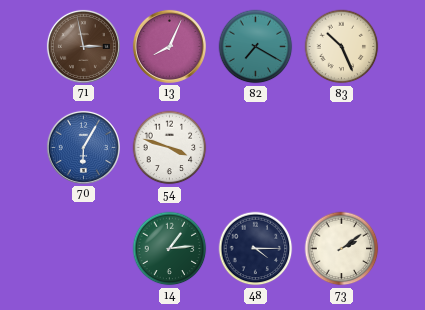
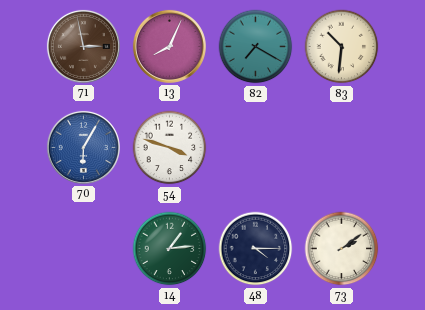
83: 10:26 -> 10:31
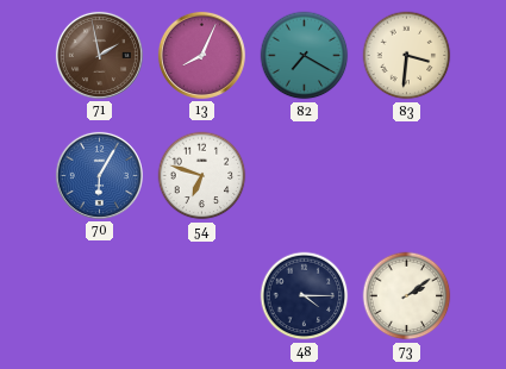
71: 2:58 -> 1:58
83: 10:31 -> 3:31
54: 3:48 -> 6:48
14: 1:14 -> none
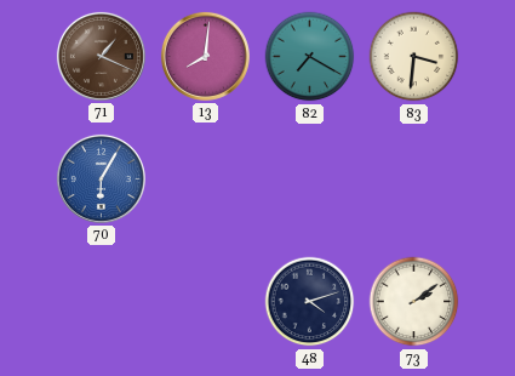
71: 1:58 -> 1:19
13: 8:04 -> 8:01
54: 6:48 -> none
48: 4:15 -> 4:12
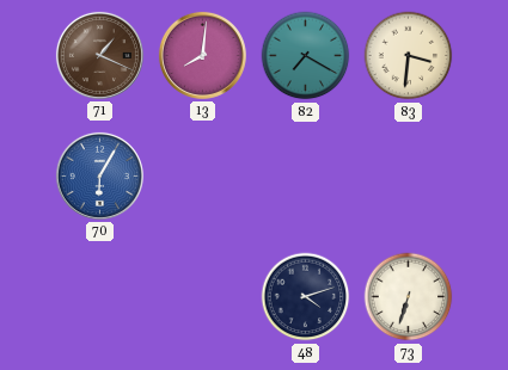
73: 2:09 -> 6:33
